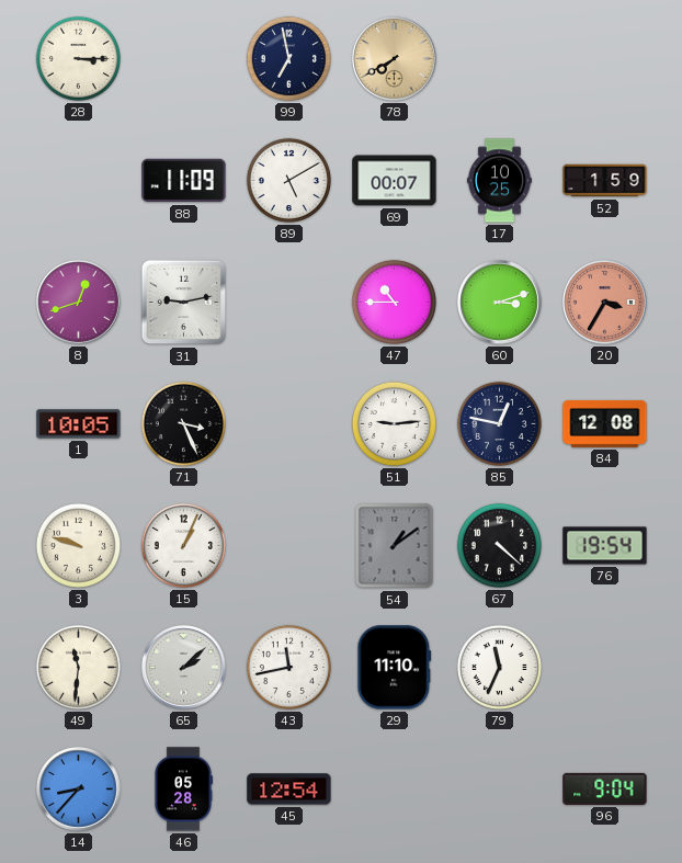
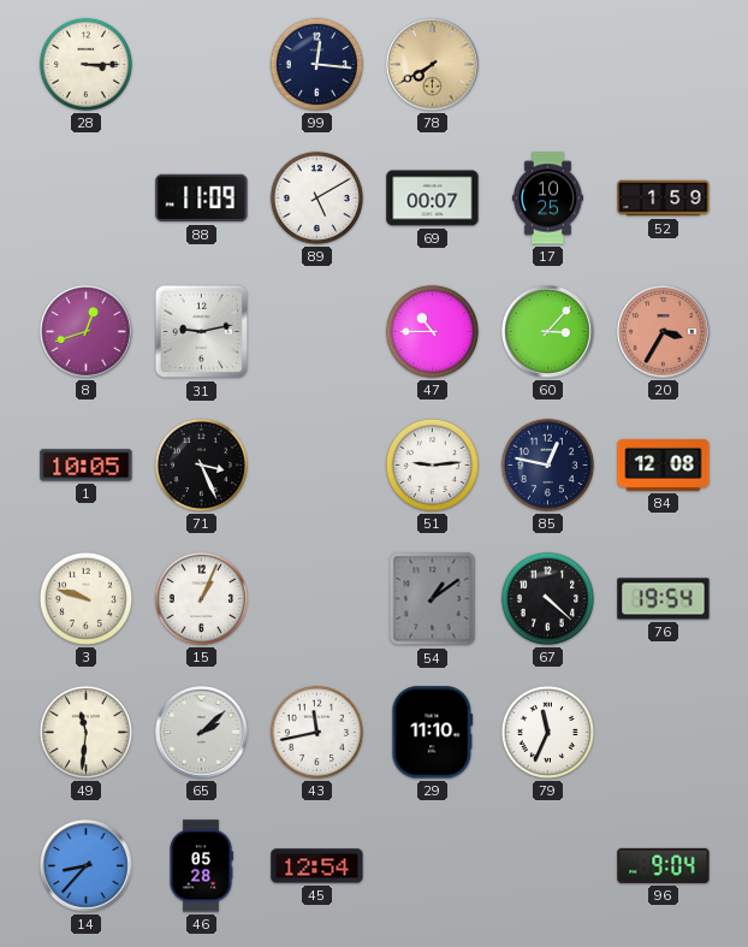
99: 6:58 -> 12:16
60: 3:12 -> 3:07
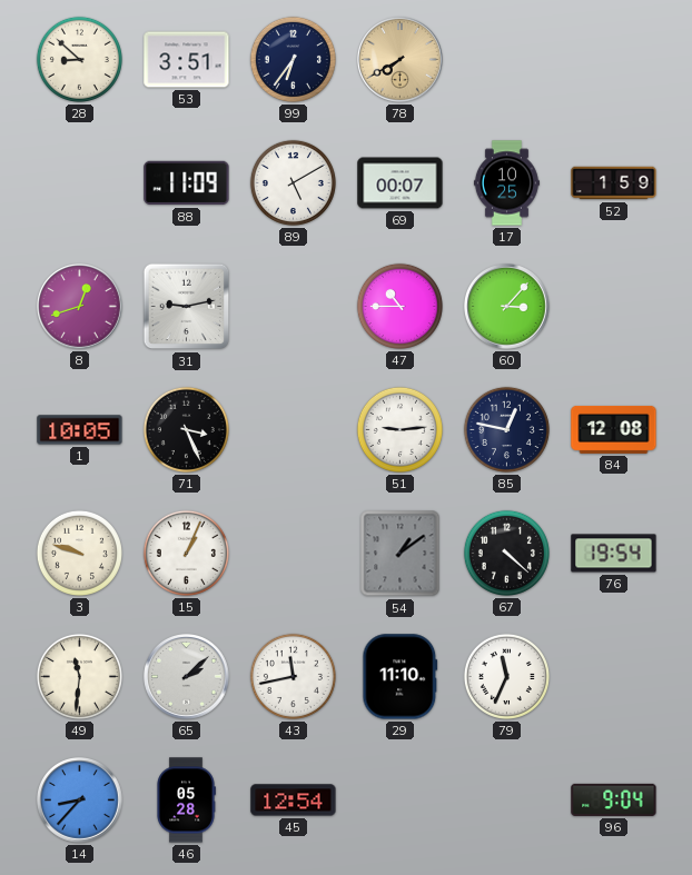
28: 3:15 -> 8:52
53: none -> 3:51
99: 12:16 -> 6:36
20: 3:35 -> none
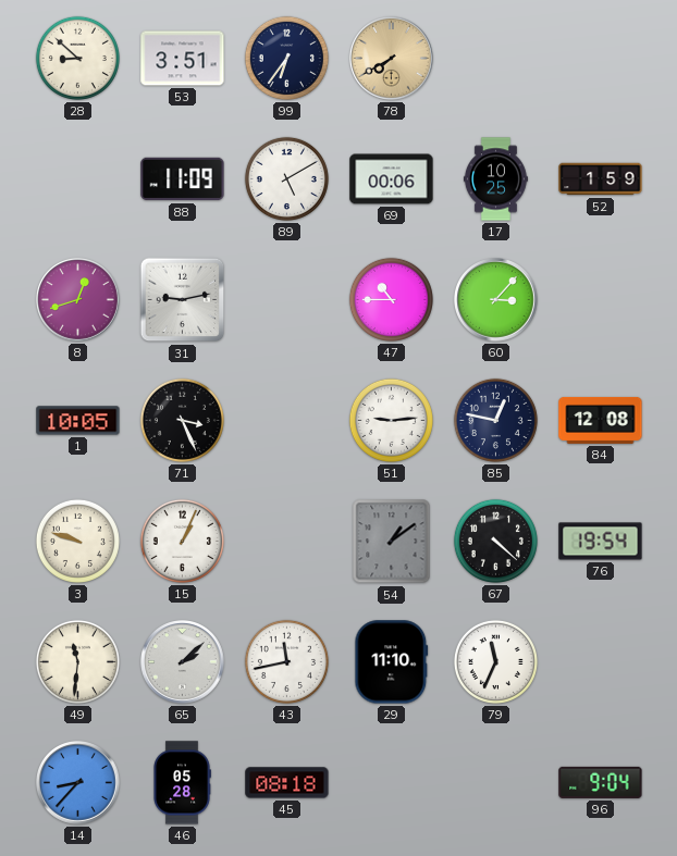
69: 00:07 -> 00:06
45: 12:54 -> 08:18
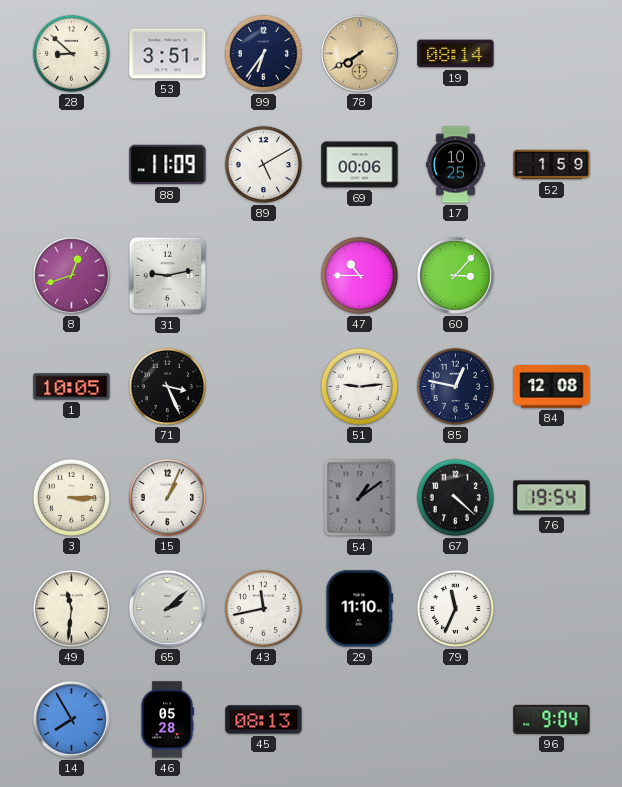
19: none -> 08:14
3: 9:48 -> 3:15
14: 8:37 -> 7:55
45: 08:18 -> 08:13
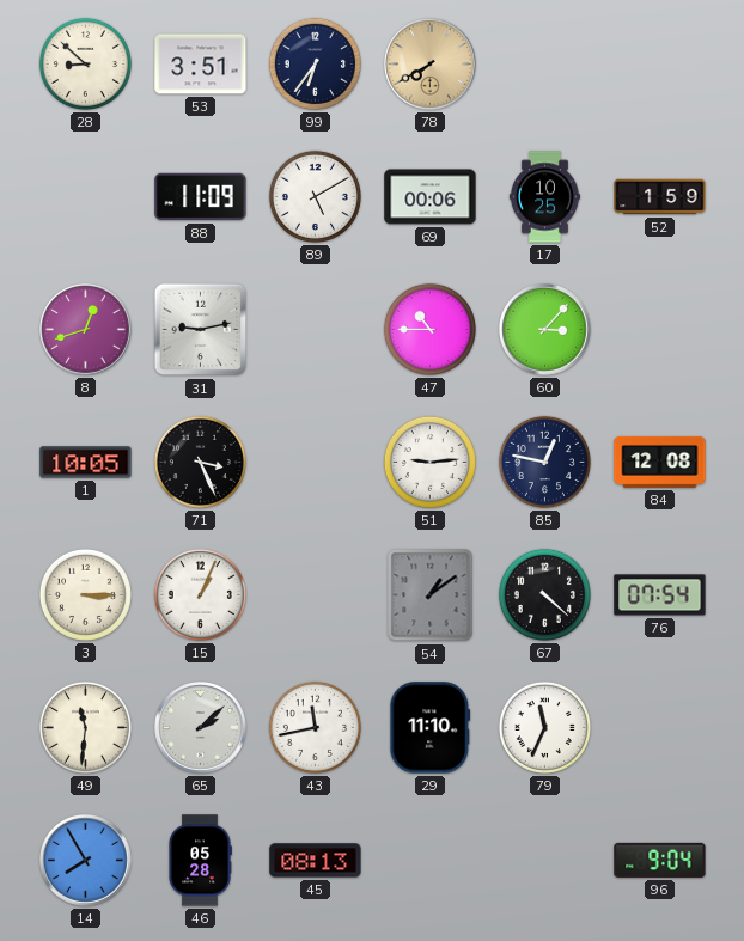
19: 08:14 -> none
76: 19:54 -> 07:54
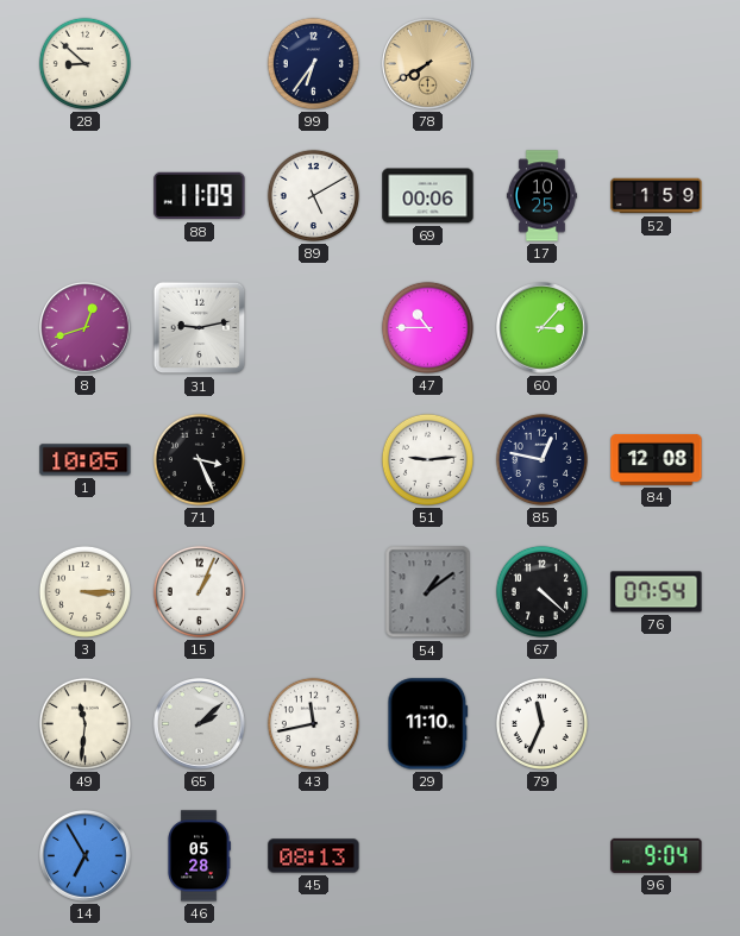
53: 3:51 -> none
14: 7:55 -> 6:55
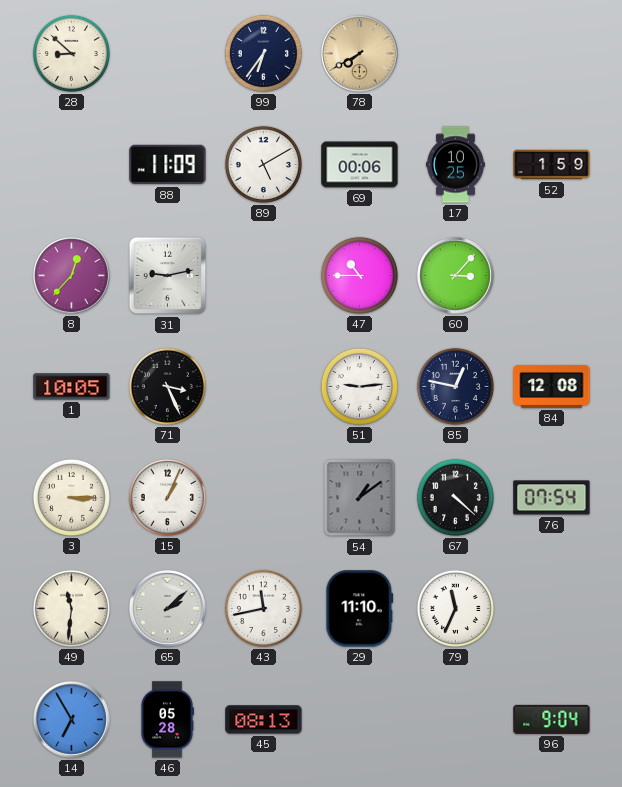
8: 12:42 -> 12:37
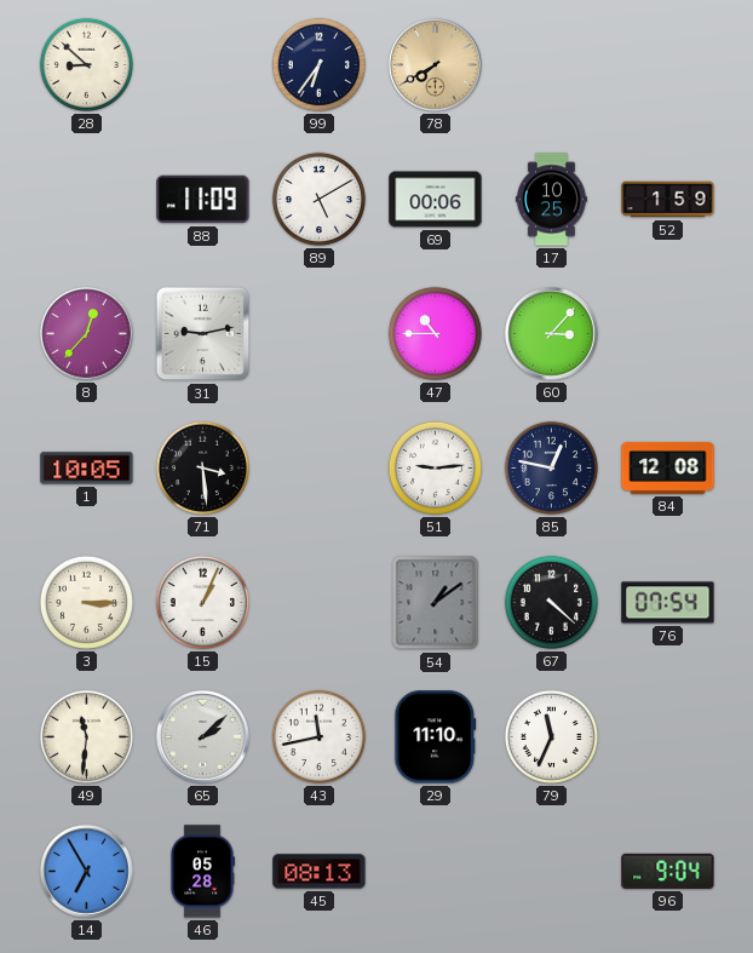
71: 3:26 -> 3:29
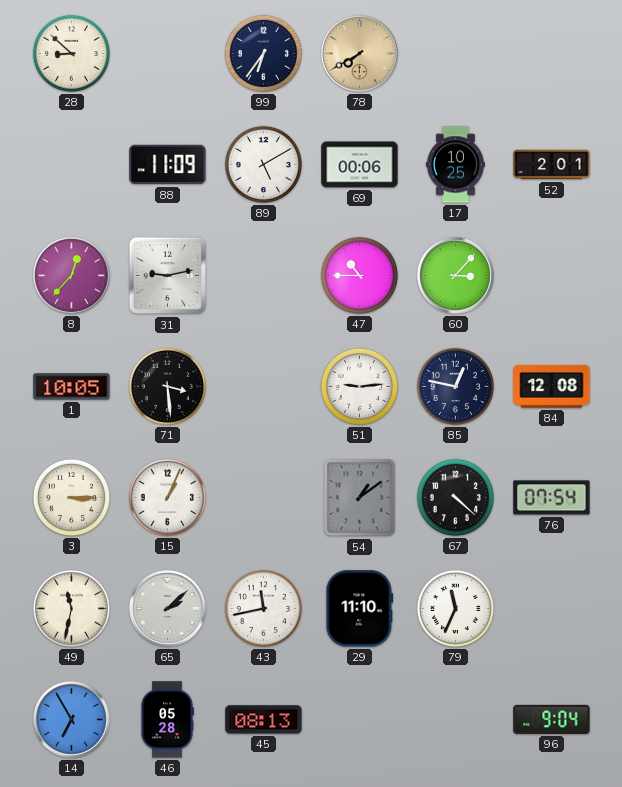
52: 1:59 -> 2:01
49: 11:31 -> 11:32
